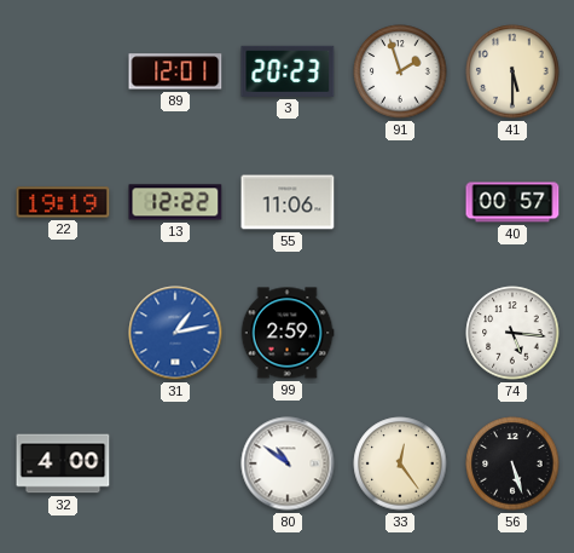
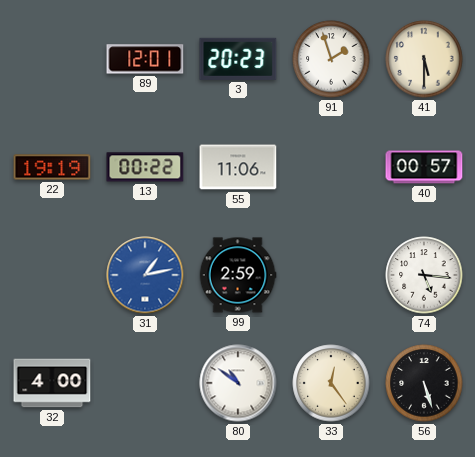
13: 12:22 -> 00:22
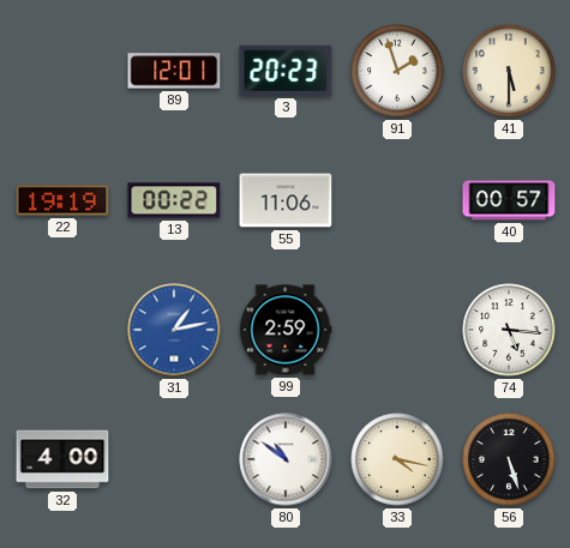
33: 12:24 -> 4:17
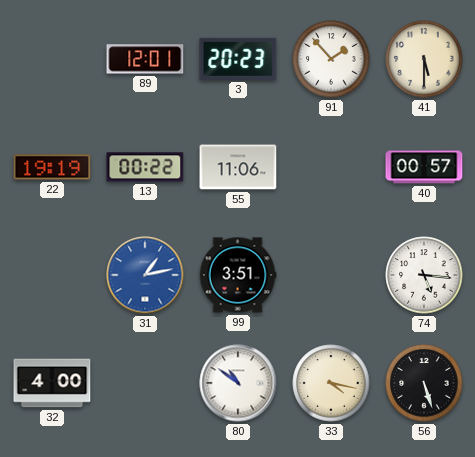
91: 1:57 -> 1:53
99: 2:59 -> 3:51
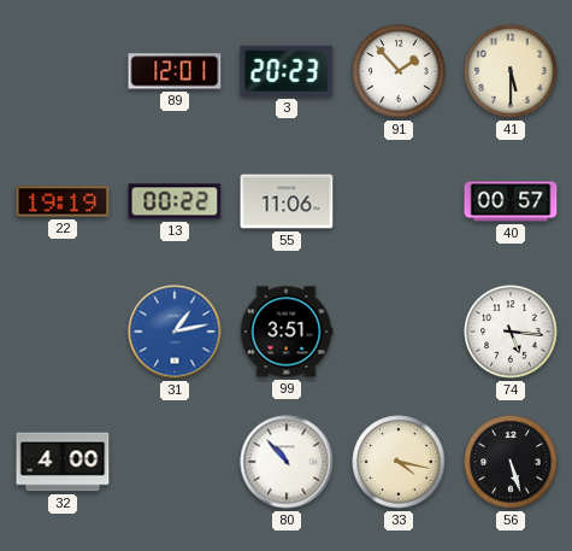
80: 10:51 -> 10:53
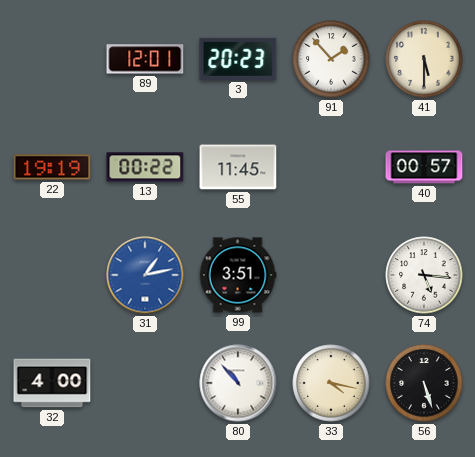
55: 11:06 -> 11:45
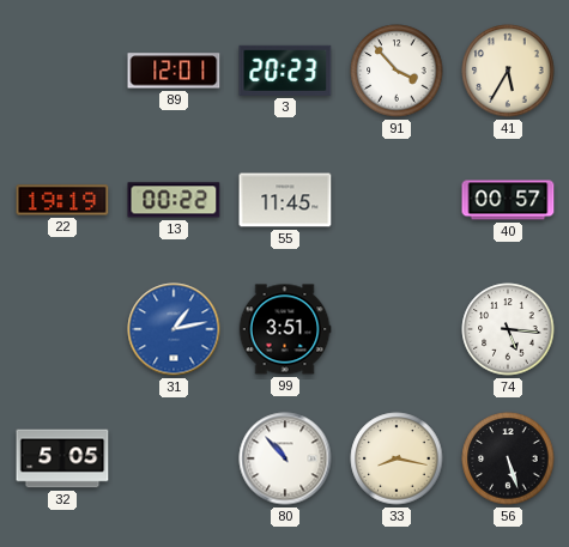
91: 1:53 -> 3:53
41: 5:30 -> 5:35
32: 4:00 -> 5:05
33: 4:17 -> 8:17
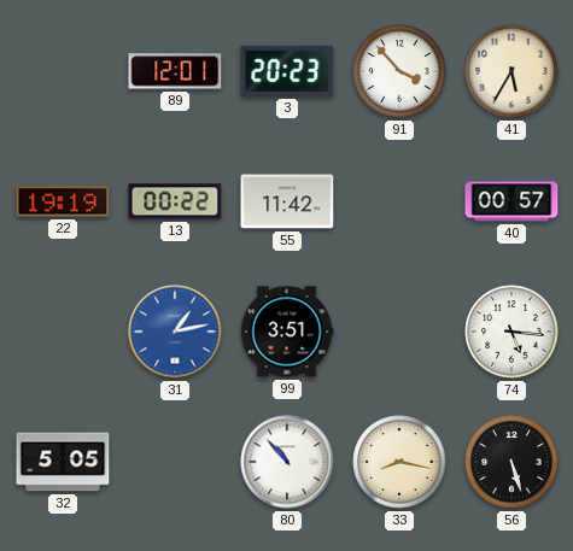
55: 11:45 -> 11:42
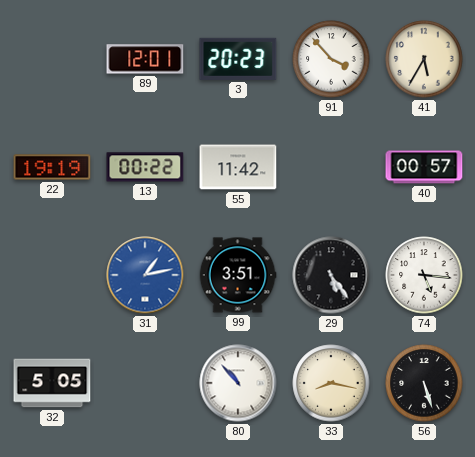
29: none -> 5:24
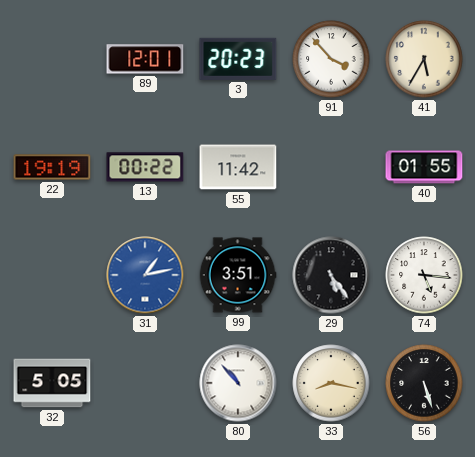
40: 00:57 -> 01:55
